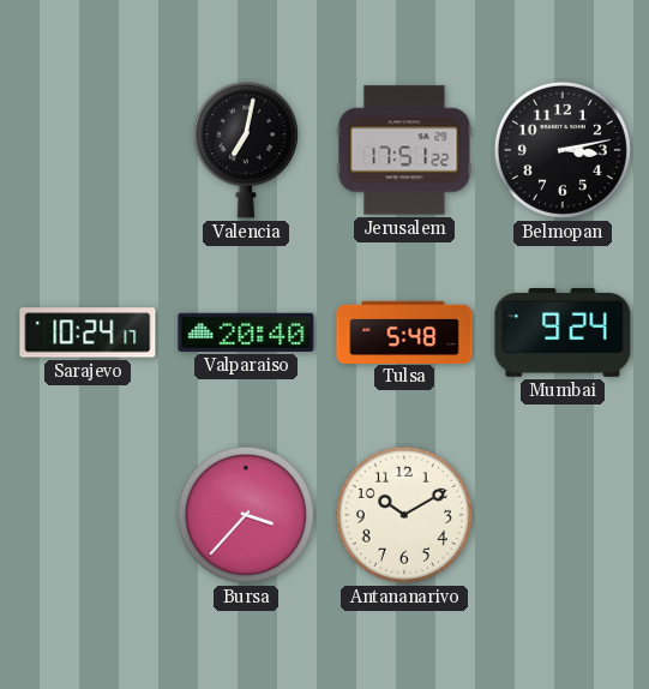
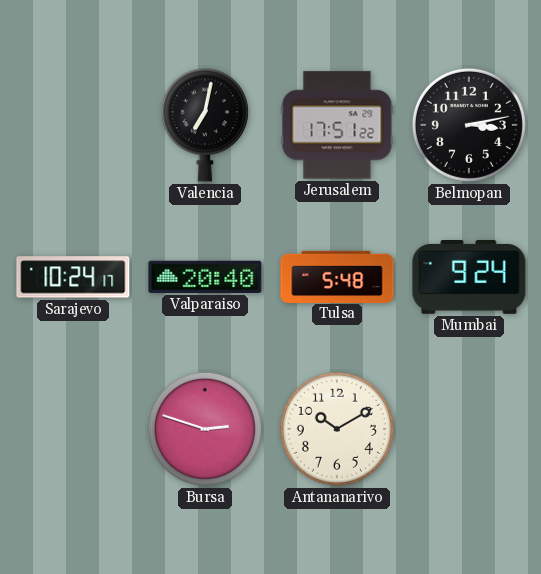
Bursa: 3:37 -> 2:48
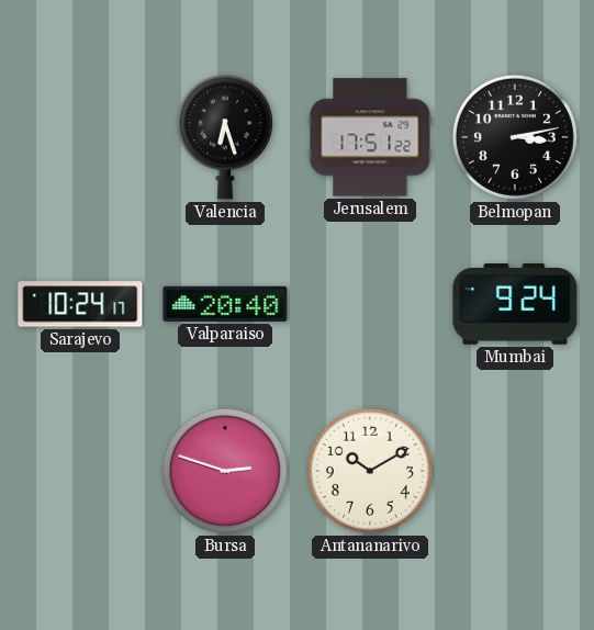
Valencia: 7:02 -> 6:27
Tulsa: 5:48 -> none
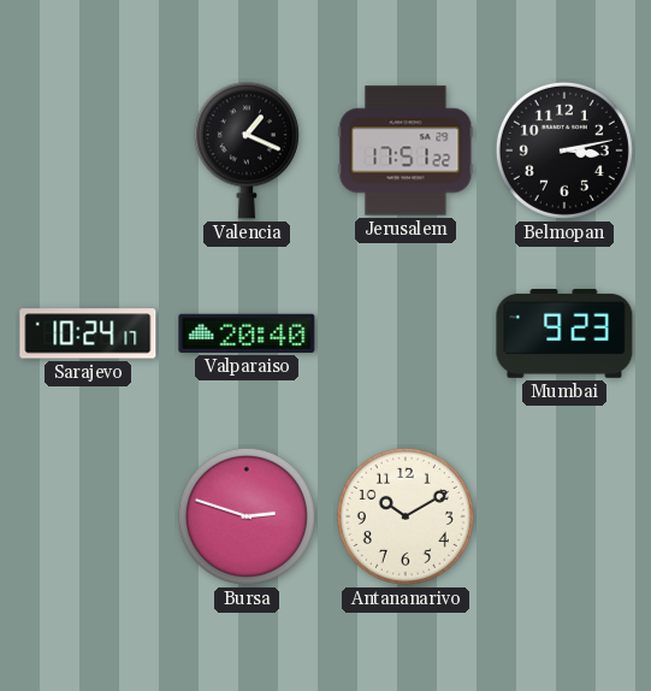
Valencia: 6:27 -> 1:19
Mumbai: 9:24 -> 9:23
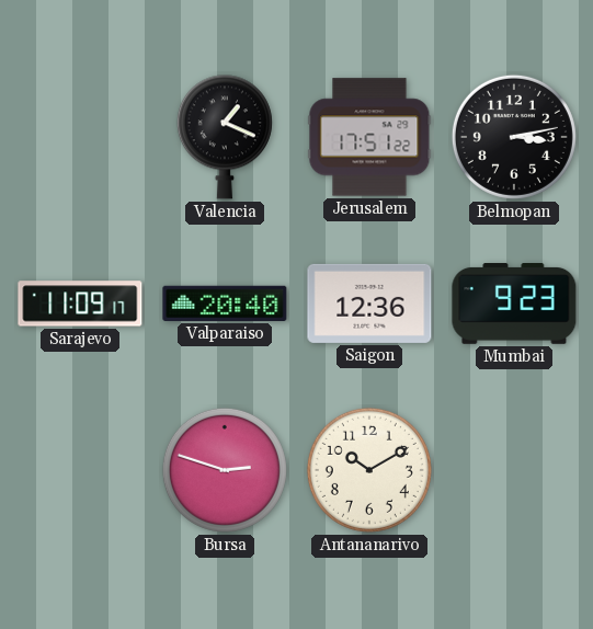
Sarajevo: 10:24 -> 11:09
Saigon: none -> 12:36
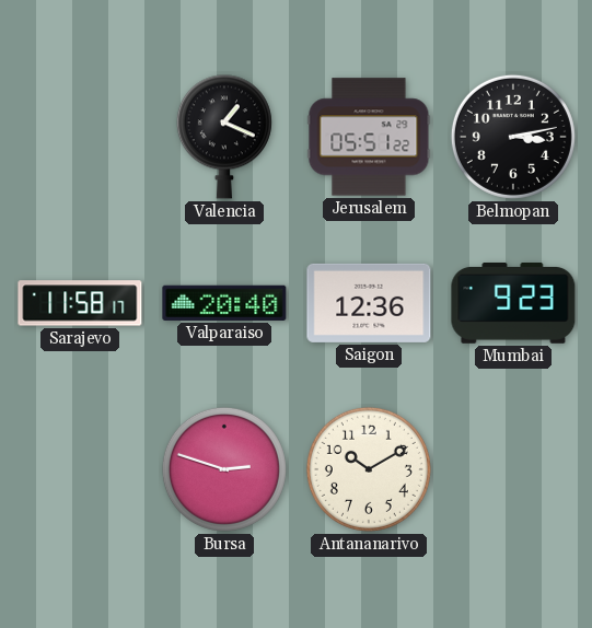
Jerusalem: 17:51 -> 05:51
Sarajevo: 11:09 -> 11:58
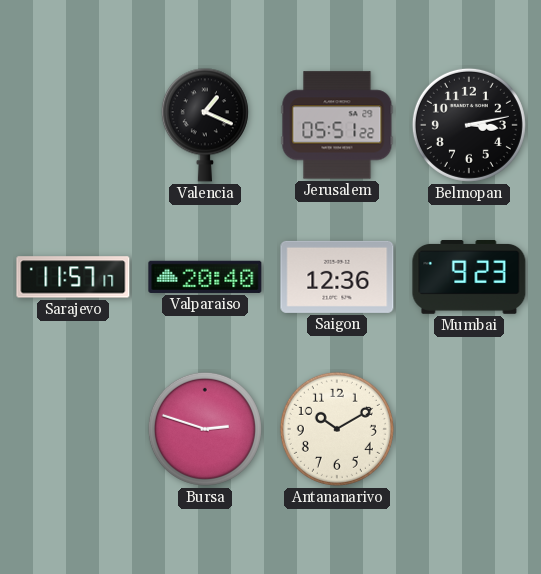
Sarajevo: 11:58 -> 11:57
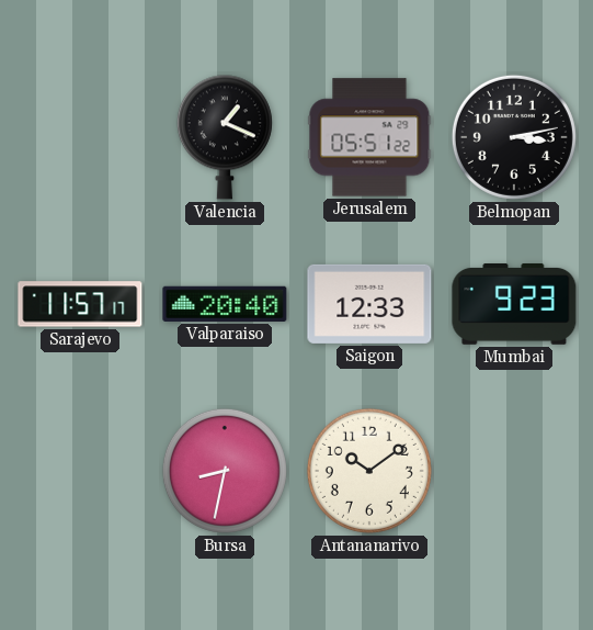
Saigon: 12:36 -> 12:33
Bursa: 2:48 -> 8:32
Antananarivo: 10:10 -> 10:09
